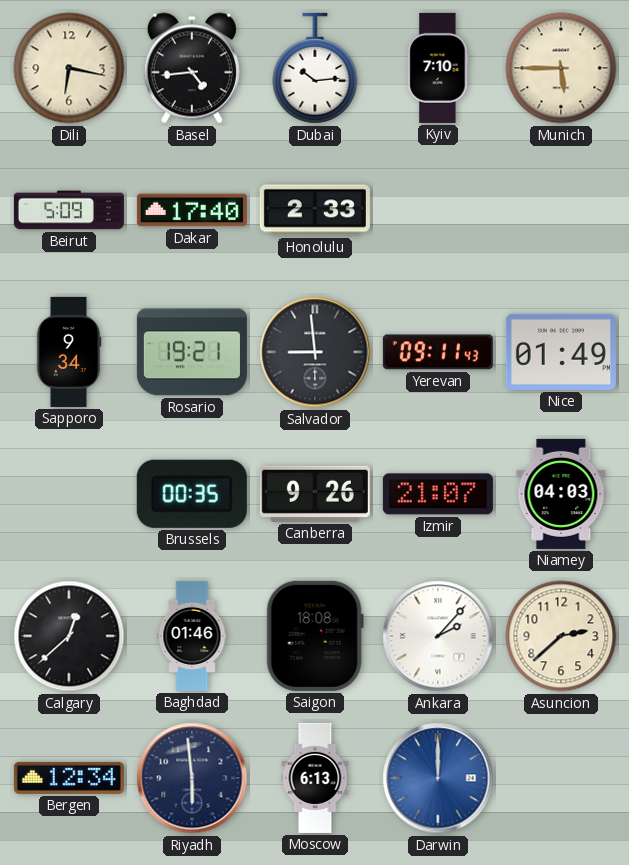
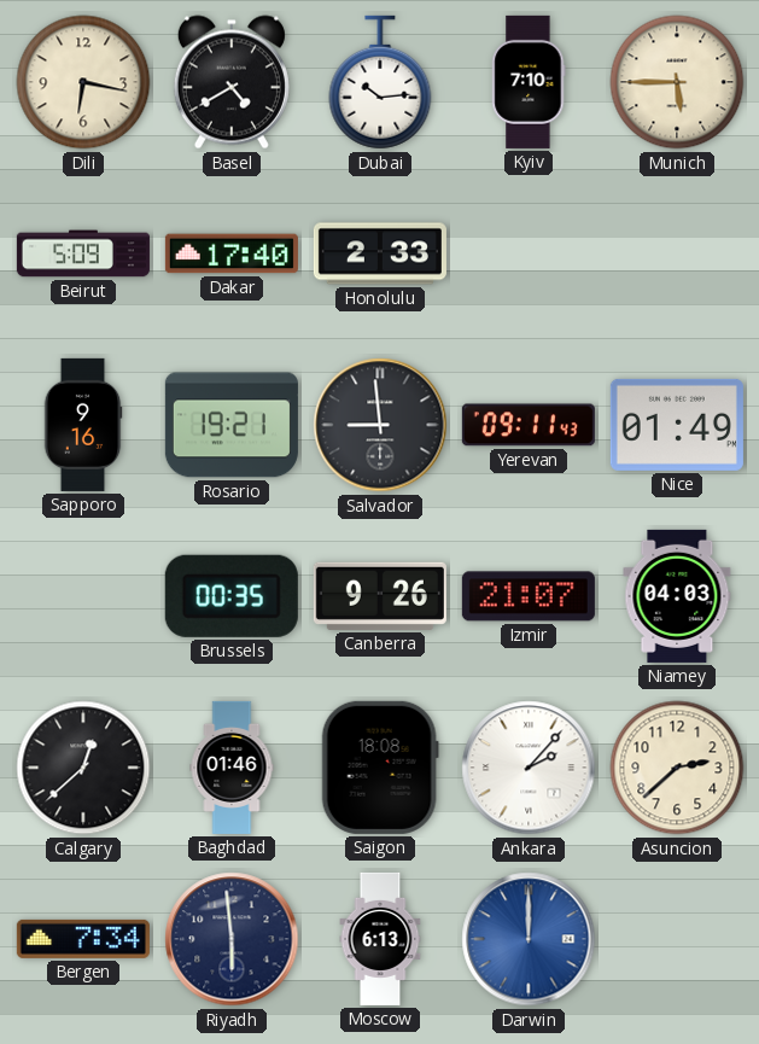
Basel: 4:44 -> 4:40
Sapporo: 9:34 -> 9:16
Bergen: 12:34 -> 7:34
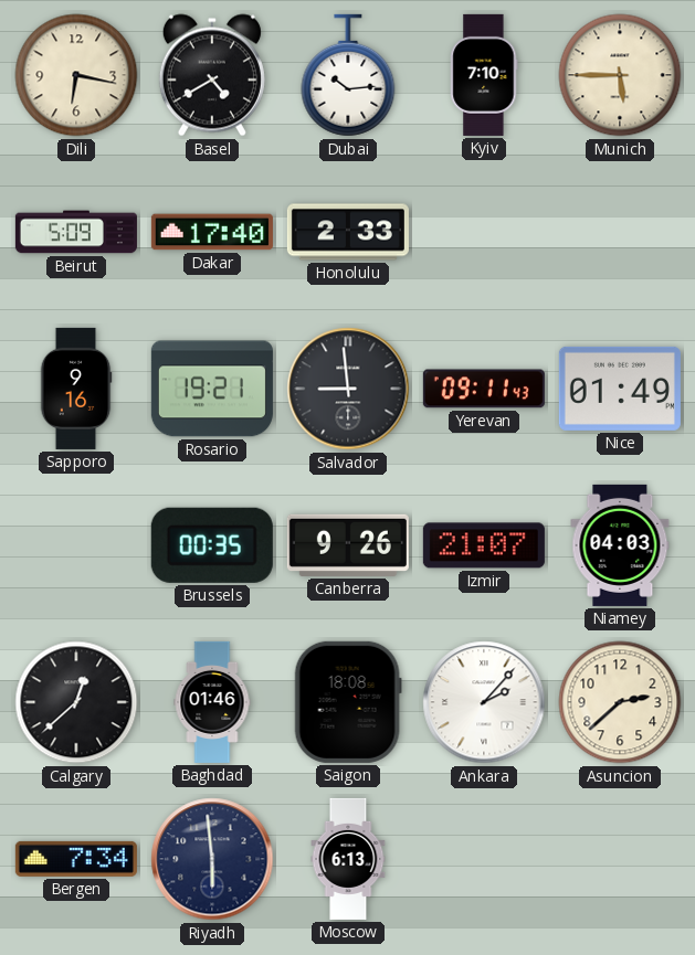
Darwin: 12:00 -> none
